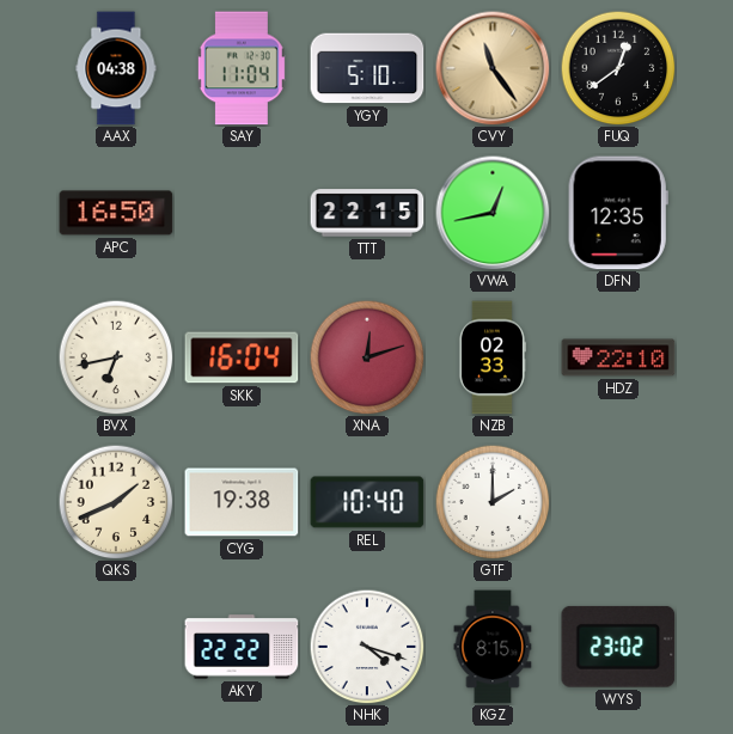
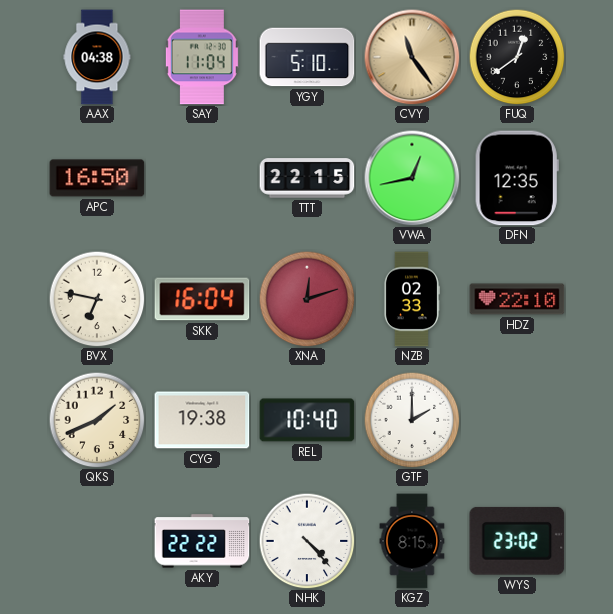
BVX: 6:43 -> 6:47
NHK: 4:18 -> 4:23
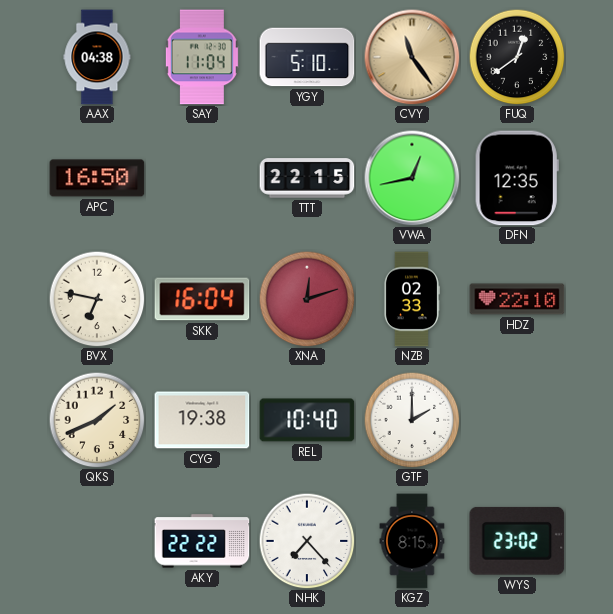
NHK: 4:23 -> 7:23
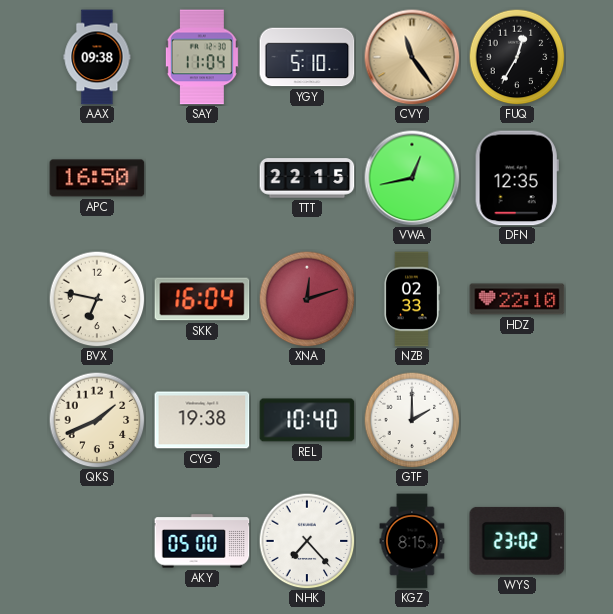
AAX: 04:38 -> 09:38
FUQ: 12:39 -> 12:35
AKY: 22:22 -> 05:00
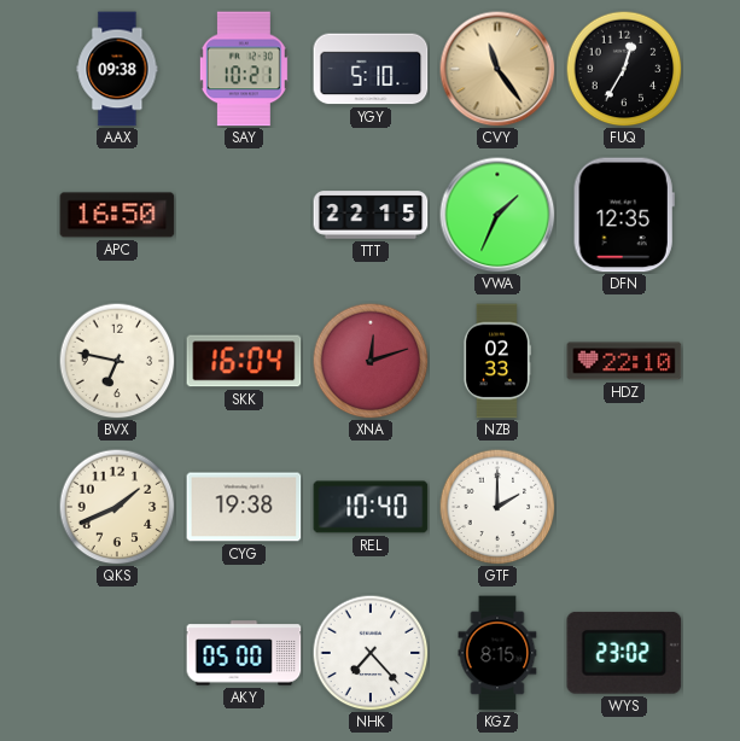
SAY: 11:04 -> 10:21
VWA: 12:43 -> 1:34
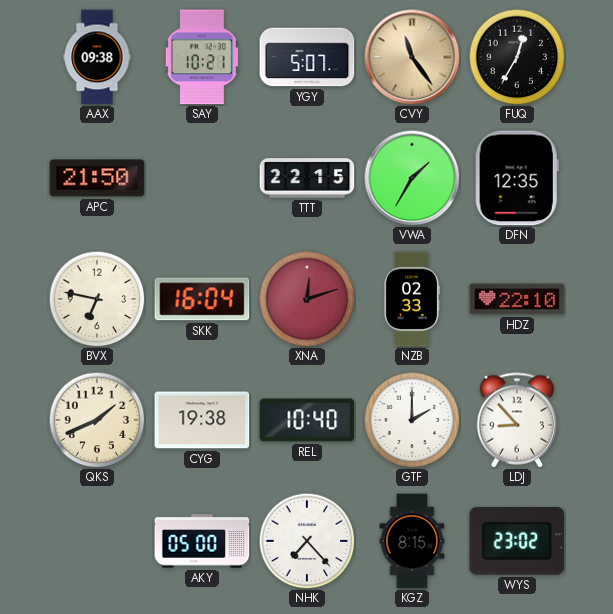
YGY: 5:10 -> 5:07
APC: 16:50 -> 21:50
VWA: 1:34 -> 1:35
LDJ: none -> 8:53
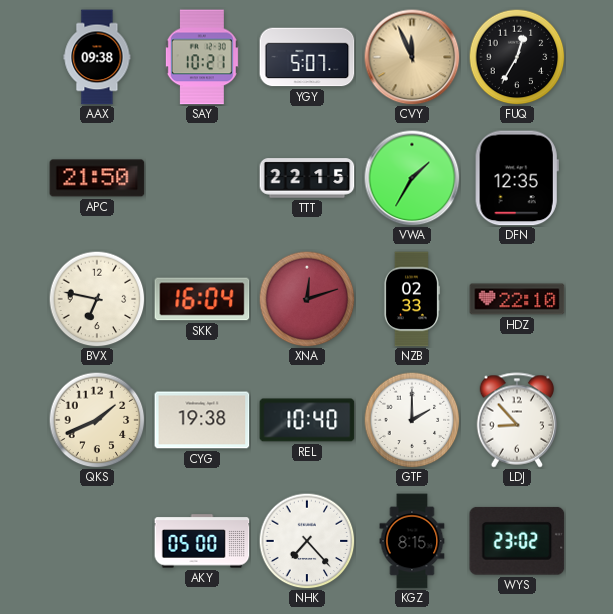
CVY: 11:24 -> 11:56
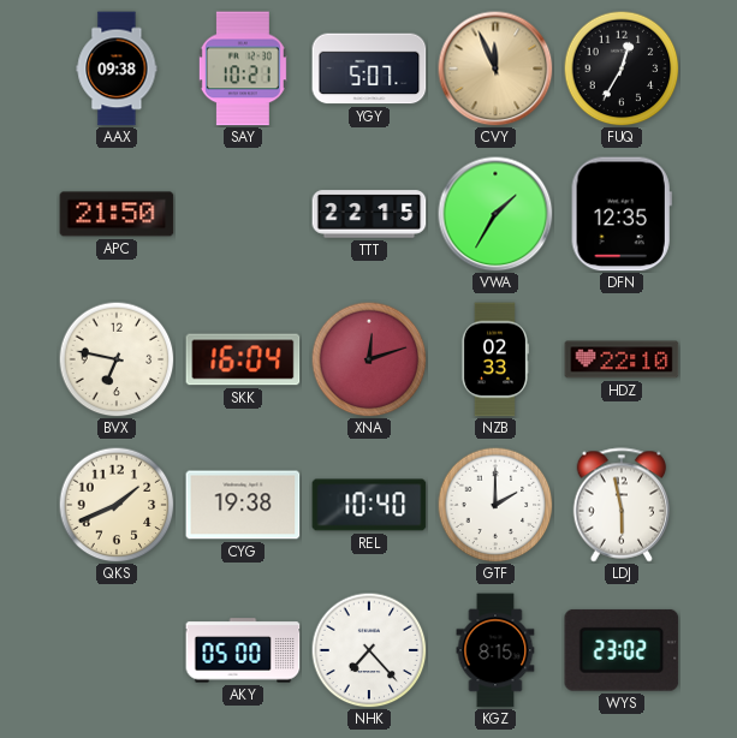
LDJ: 8:53 -> 5:58
